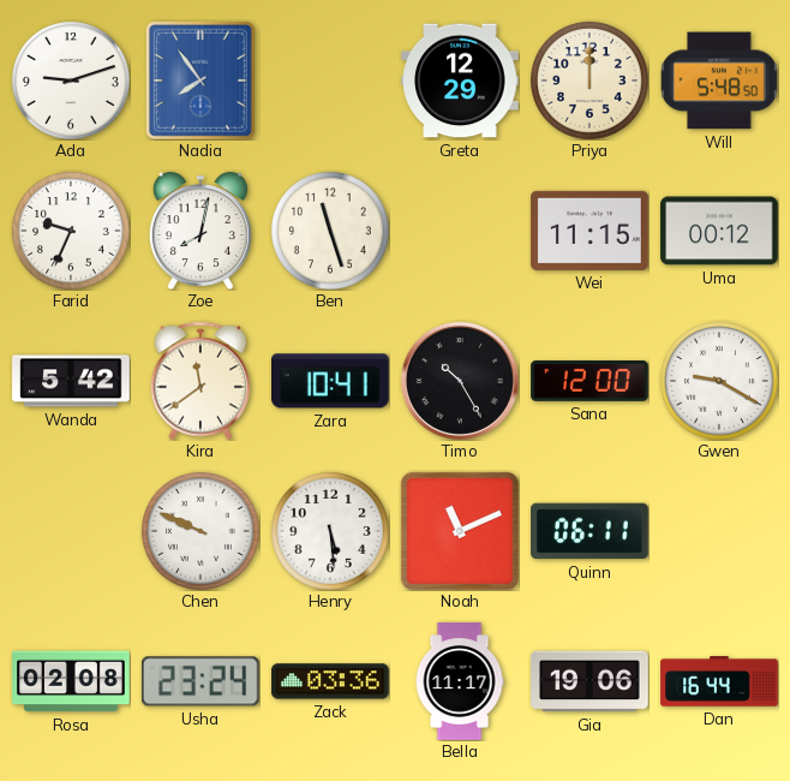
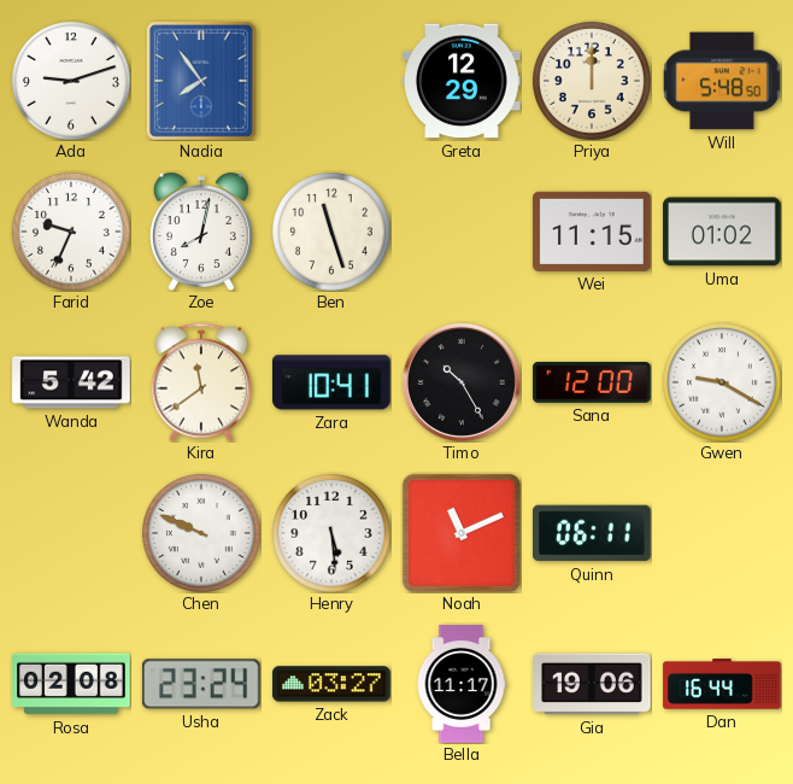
Uma: 00:12 -> 01:02
Zack: 03:36 -> 03:27
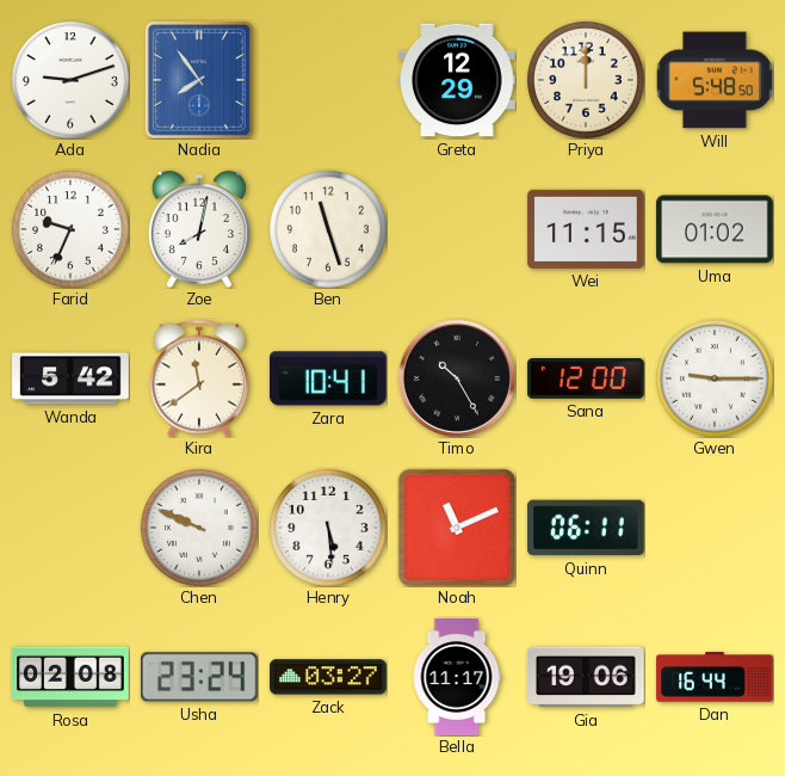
Gwen: 9:20 -> 9:15
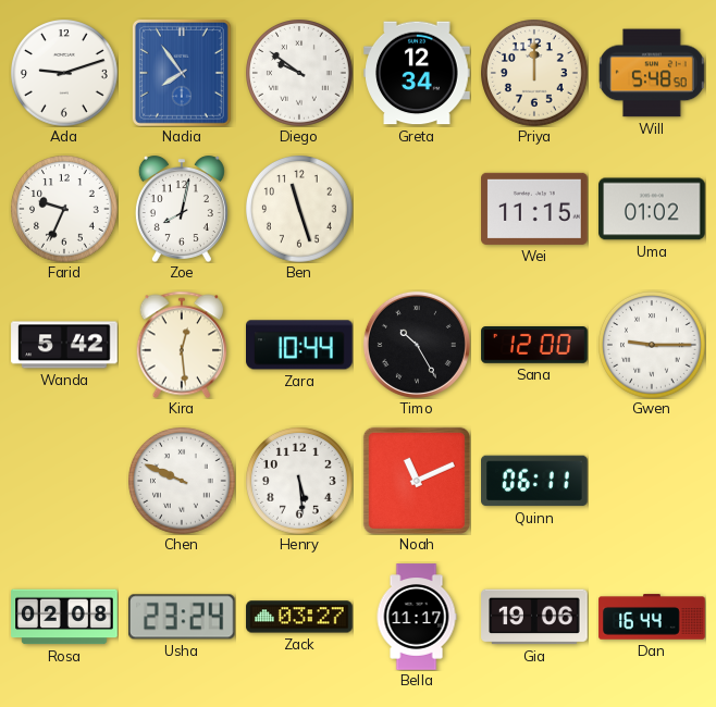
Diego: none -> 9:51
Greta: 12:29 -> 12:34
Kira: 11:39 -> 12:29
Zara: 10:41 -> 10:44
